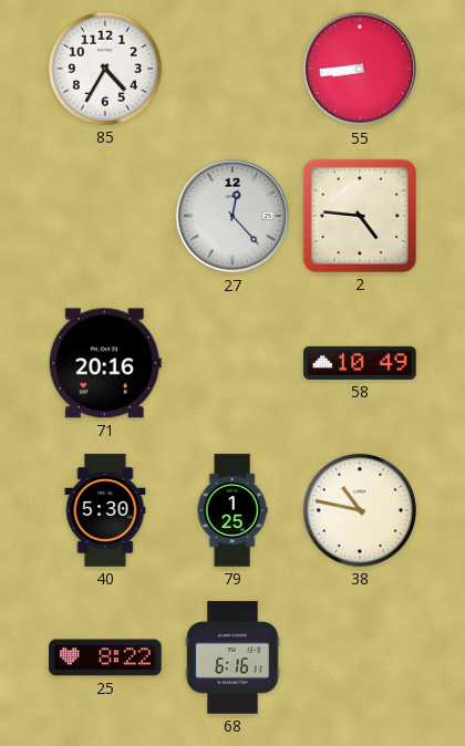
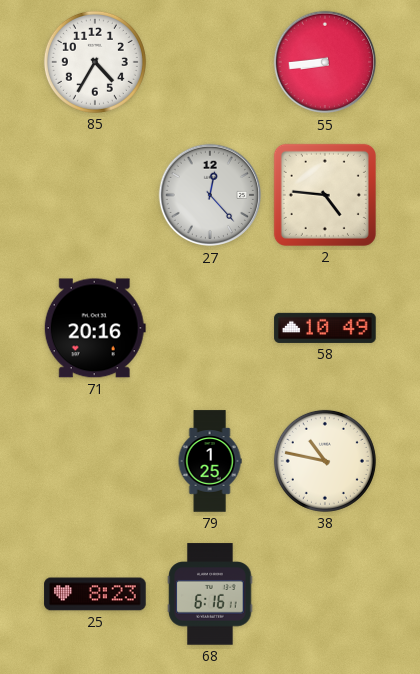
40: 5:30 -> none
25: 8:22 -> 8:23
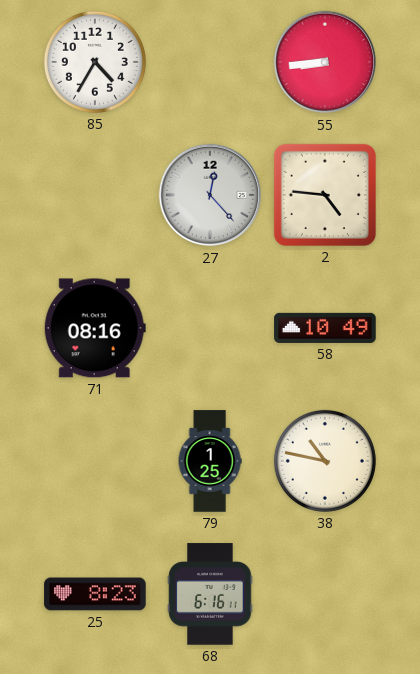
71: 20:16 -> 08:16
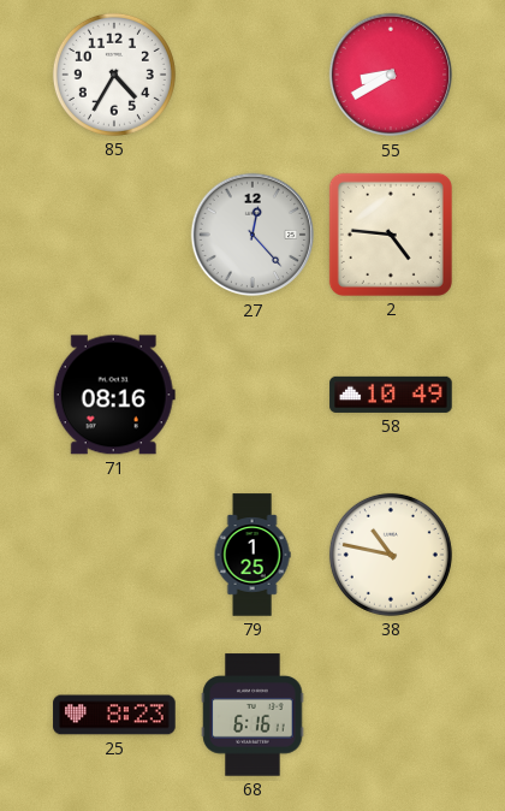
55: 8:44 -> 8:40
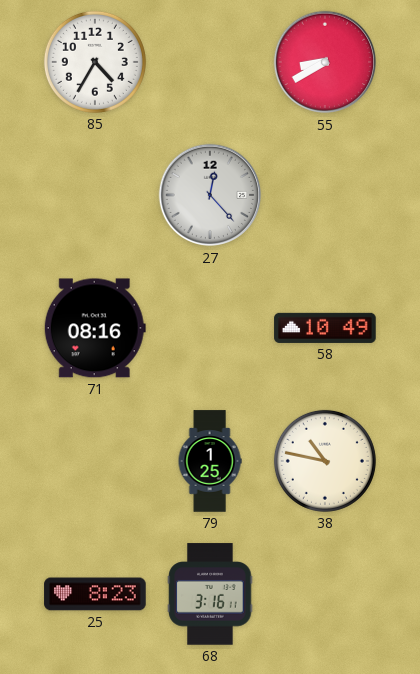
2: 4:46 -> none
68: 6:16 -> 3:16
